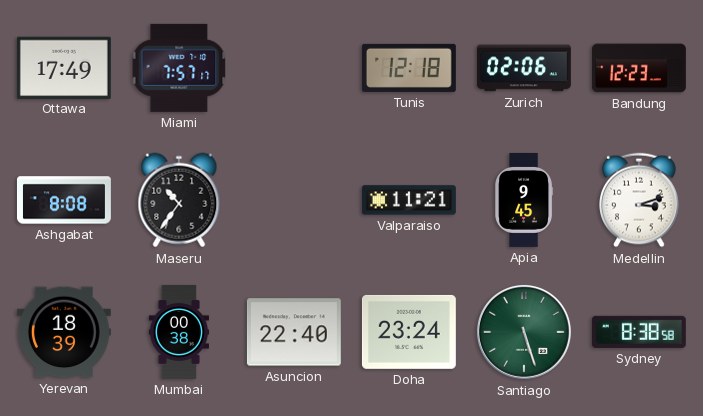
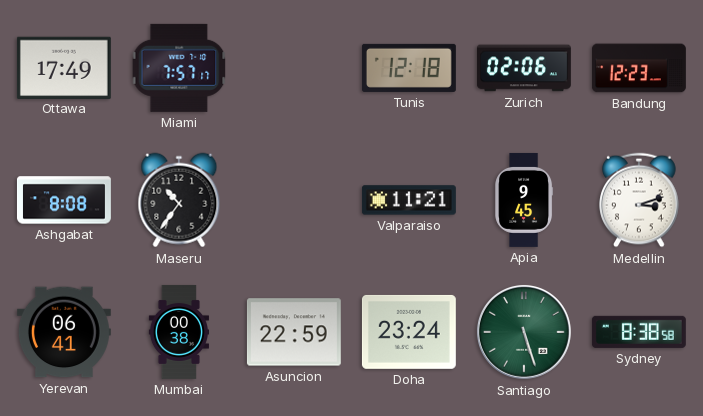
Yerevan: 18:39 -> 06:41
Asuncion: 22:40 -> 22:59
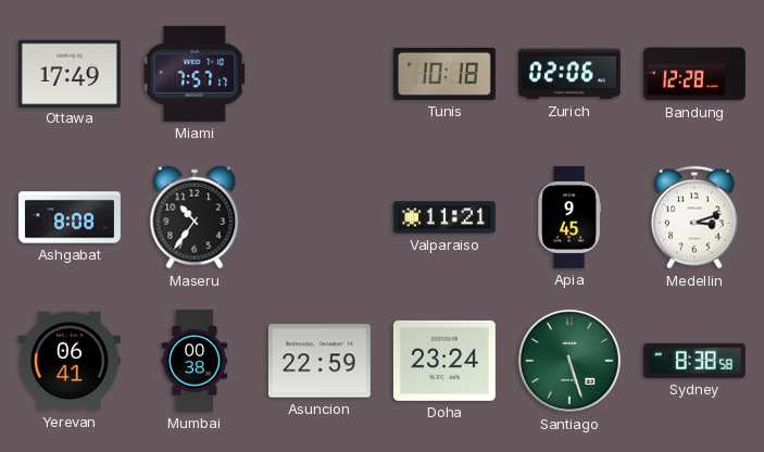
Tunis: 12:18 -> 10:18
Bandung: 12:23 -> 12:28
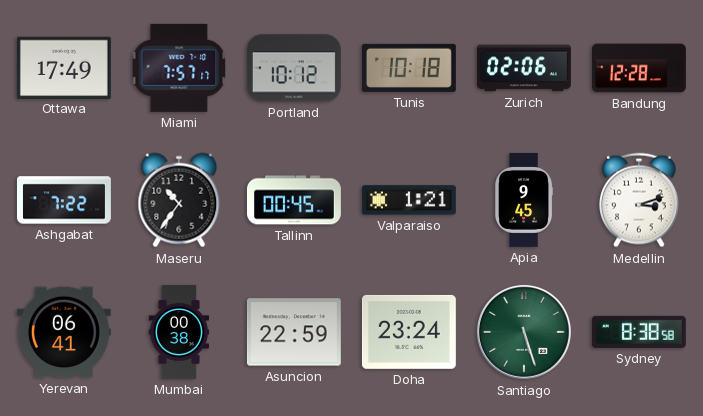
Portland: none -> 10:12
Ashgabat: 8:08 -> 7:22
Tallinn: none -> 00:45
Valparaiso: 11:21 -> 1:21
